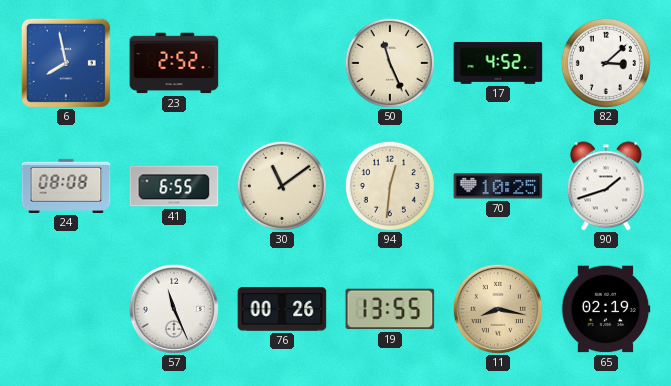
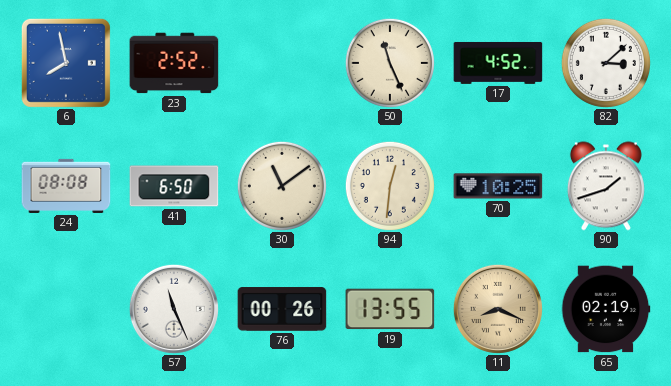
41: 6:55 -> 6:50
11: 8:17 -> 8:19
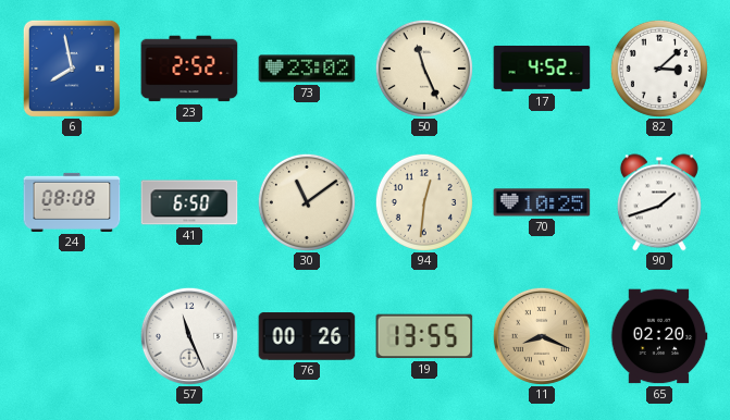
73: none -> 23:02
65: 02:19 -> 02:20
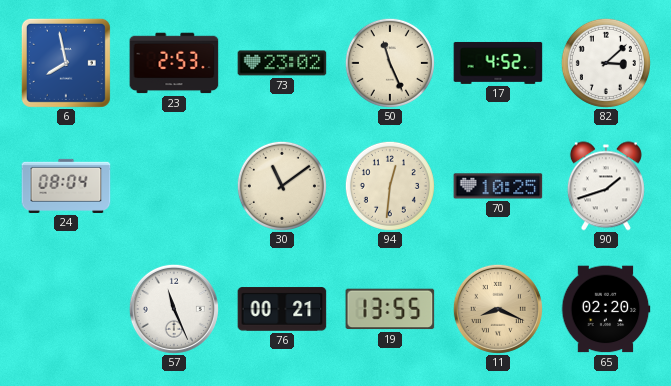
23: 2:52 -> 2:53
24: 08:08 -> 08:04
41: 6:50 -> none
76: 00:26 -> 00:21
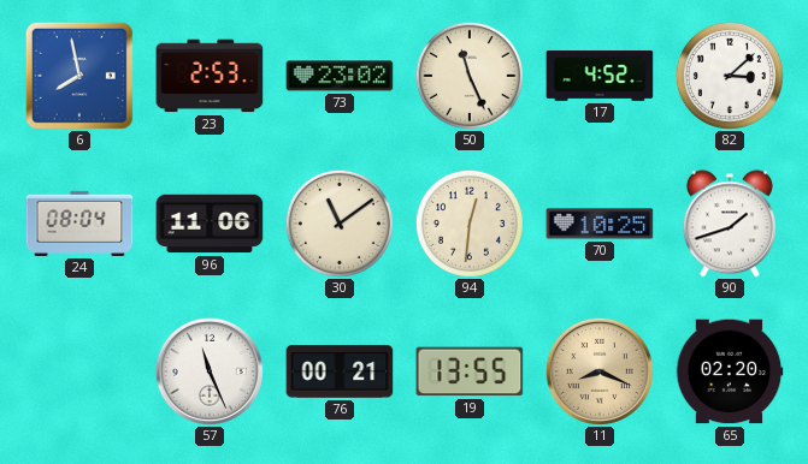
96: none -> 11:06
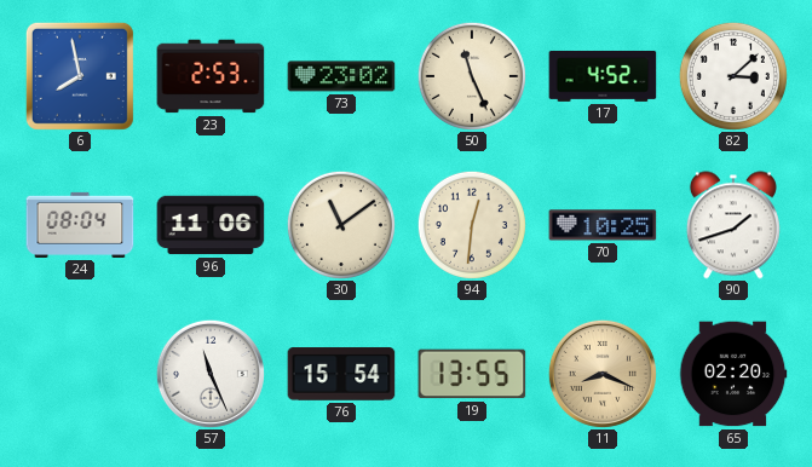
76: 00:21 -> 15:54
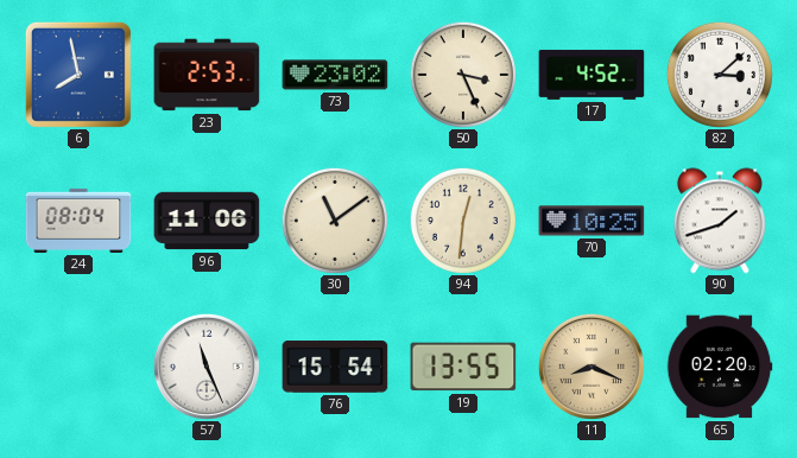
50: 11:26 -> 3:26
